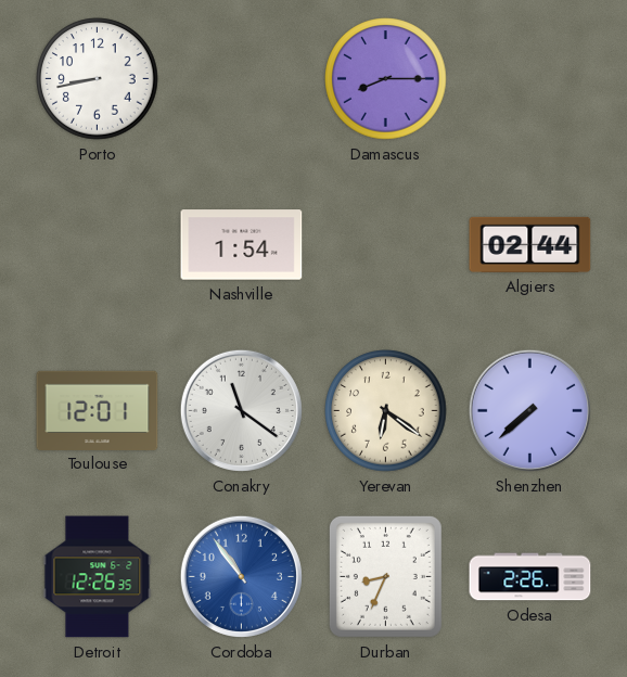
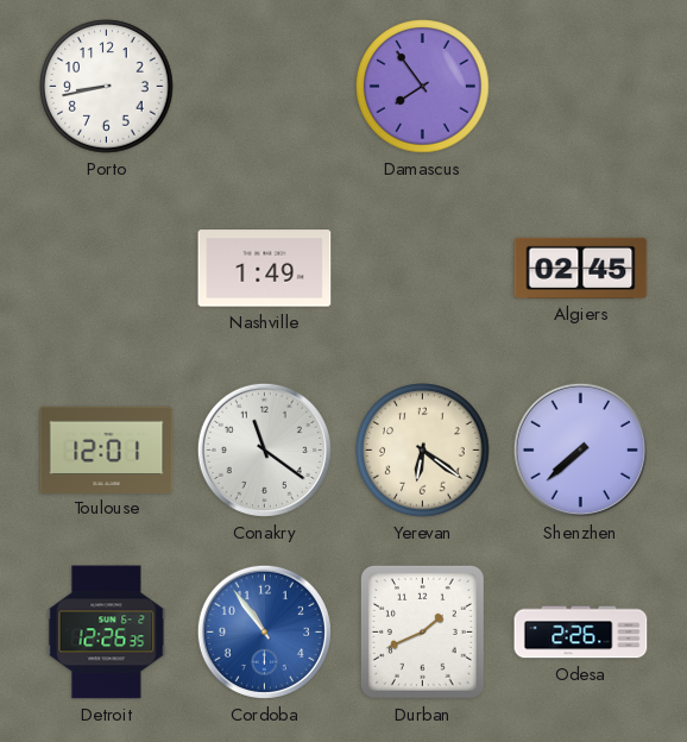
Damascus: 8:15 -> 7:54
Nashville: 1:54 -> 1:49
Algiers: 02:44 -> 02:45
Durban: 8:34 -> 1:41
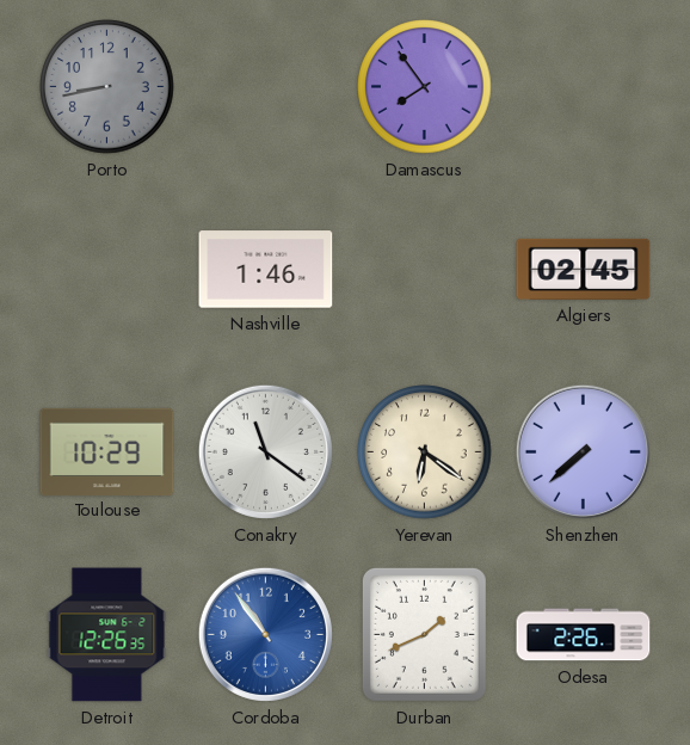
Porto dial: white -> grey
Nashville: 1:49 -> 1:46
Toulouse: 12:01 -> 10:29
